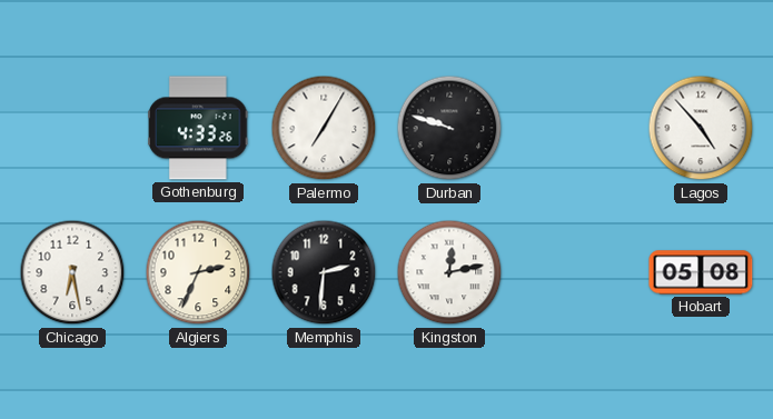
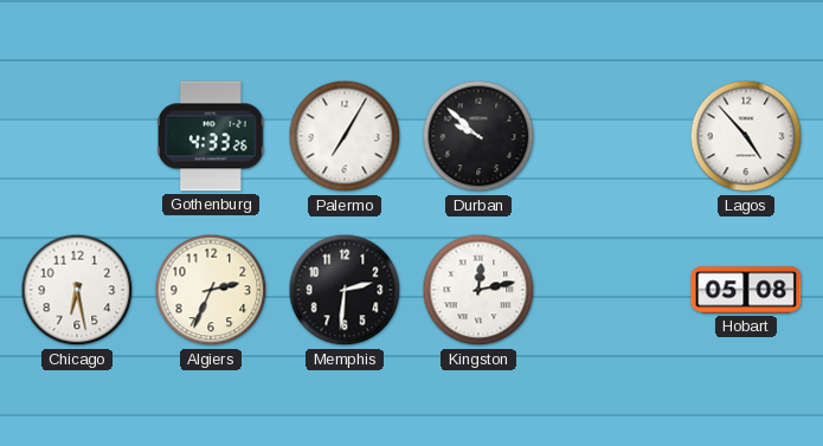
Durban: 9:48 -> 9:52
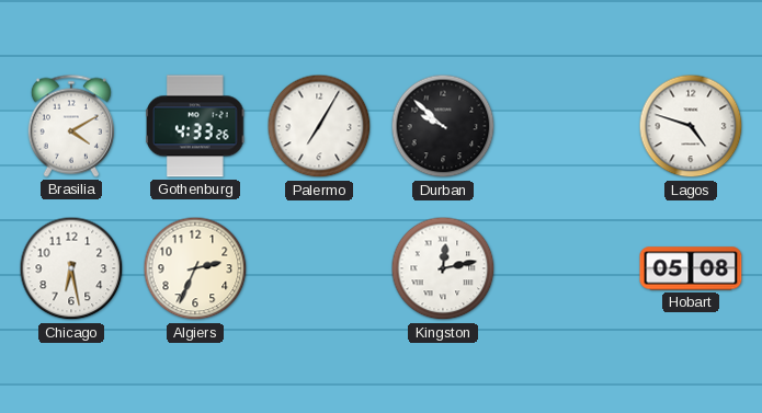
Brasilia: none -> 4:10
Lagos: 4:53 -> 4:48
Memphis: 2:31 -> none
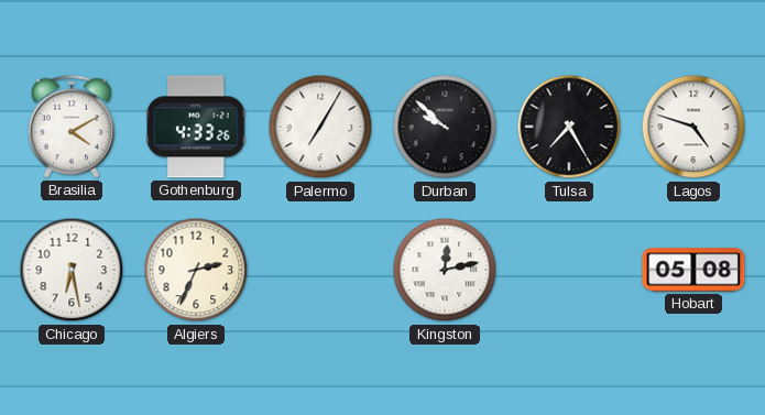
Tulsa: none -> 7:25
